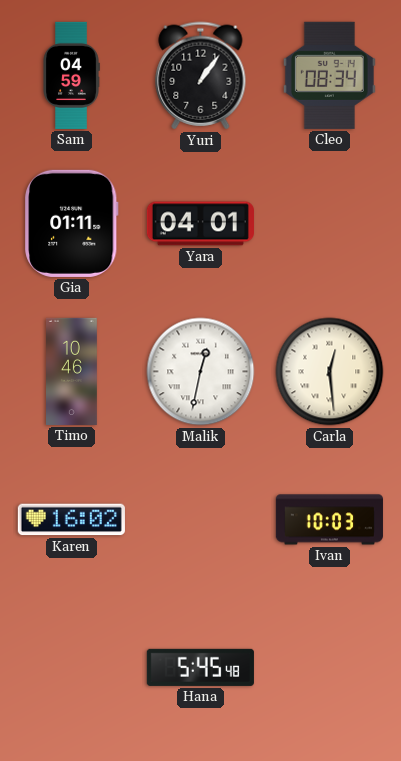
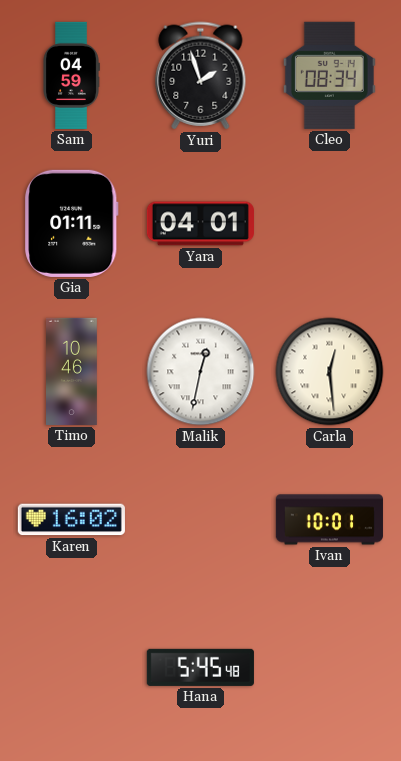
Yuri: 1:06 -> 1:57
Ivan: 10:03 -> 10:01
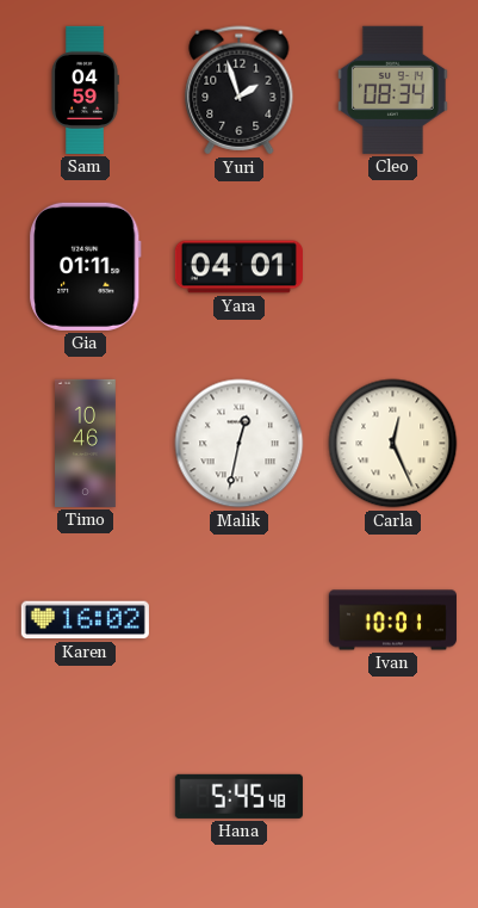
Carla: 12:29 -> 12:26
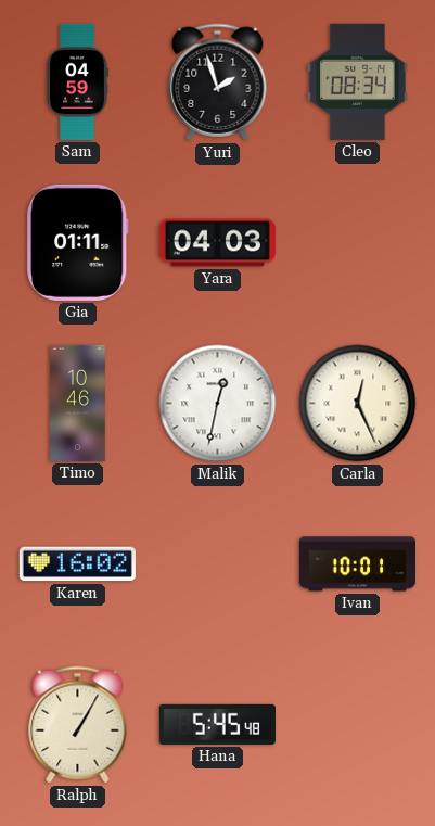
Yara: 04:01 -> 04:03
Ralph: none -> 1:05
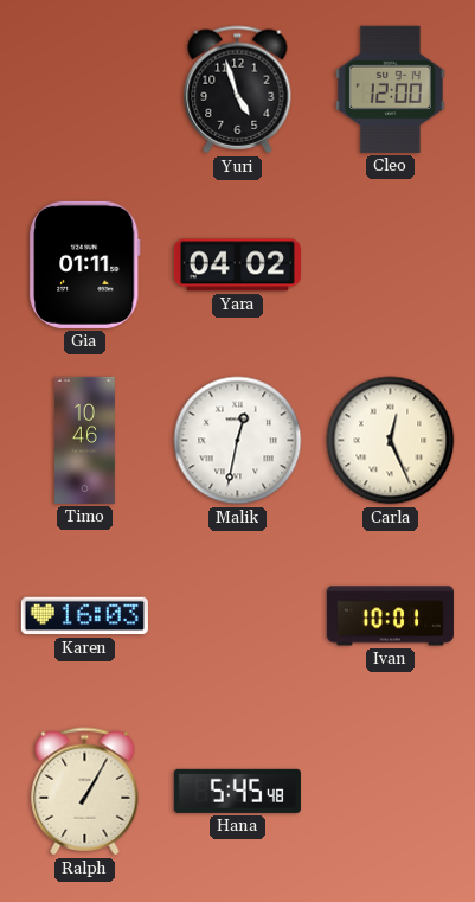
Sam: 04:59 -> none
Yuri: 1:57 -> 4:57
Cleo: 08:34 -> 12:00
Yara: 04:03 -> 04:02
Karen: 16:02 -> 16:03
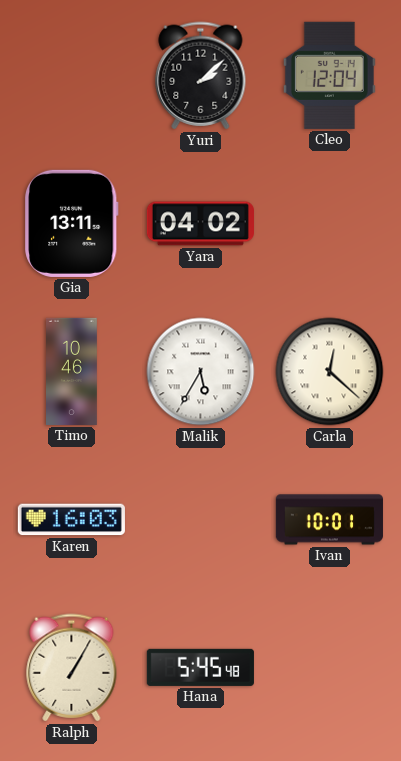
Yuri: 4:57 -> 2:08
Cleo: 12:00 -> 12:04
Gia: 01:11 -> 13:11
Malik: 12:32 -> 5:35
Carla: 12:26 -> 12:22
